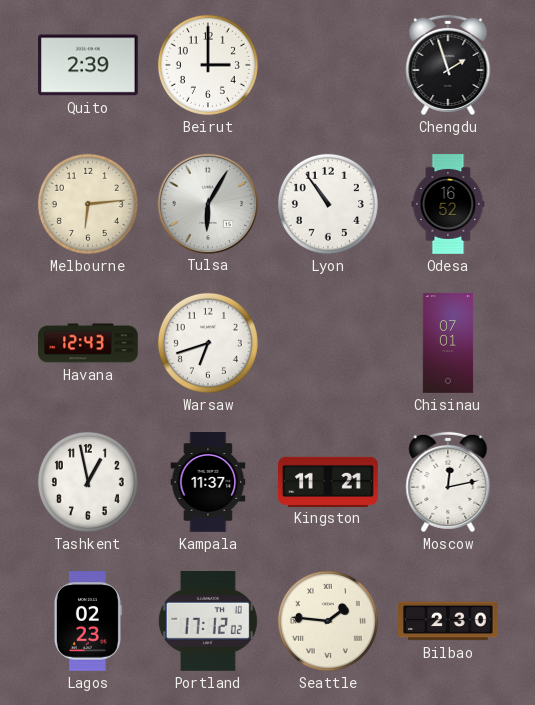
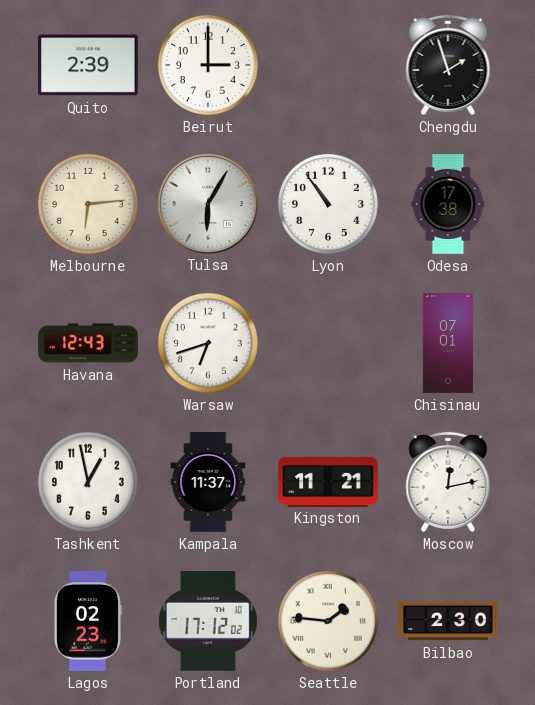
Odesa: 16:52 -> 17:38
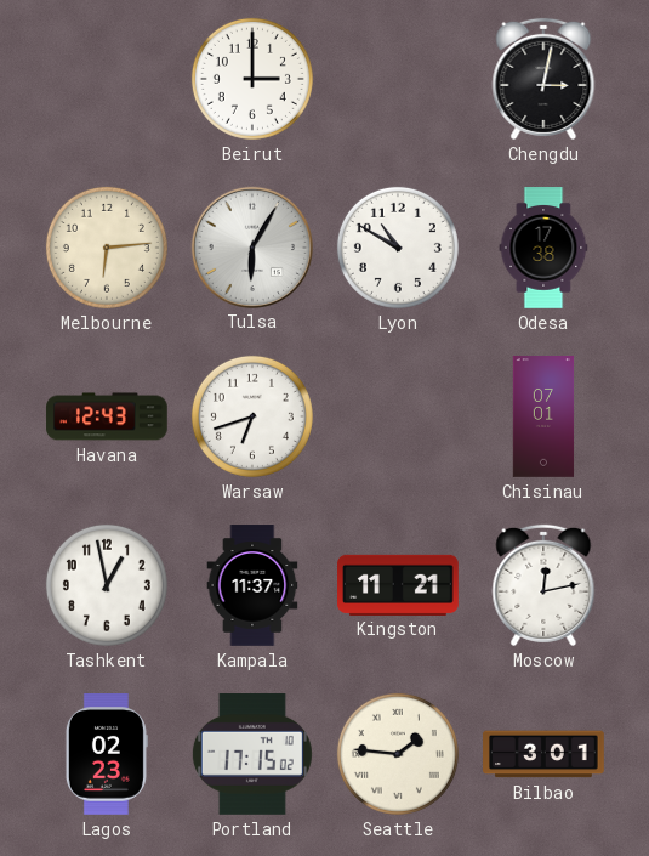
Quito: 2:39 -> none
Chengdu: 1:57 -> 3:02
Lyon: 10:54 -> 10:50
Portland: 17:12 -> 17:15
Bilbao: 2:30 -> 3:01
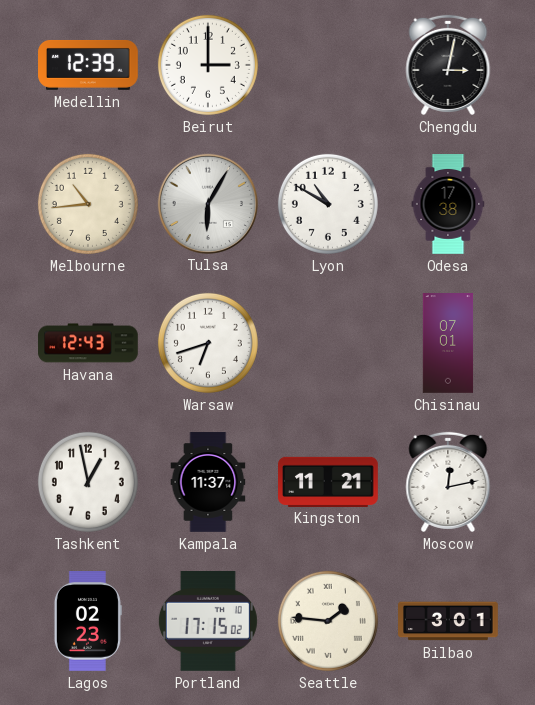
Medellin: none -> 12:39
Melbourne: 6:14 -> 10:44
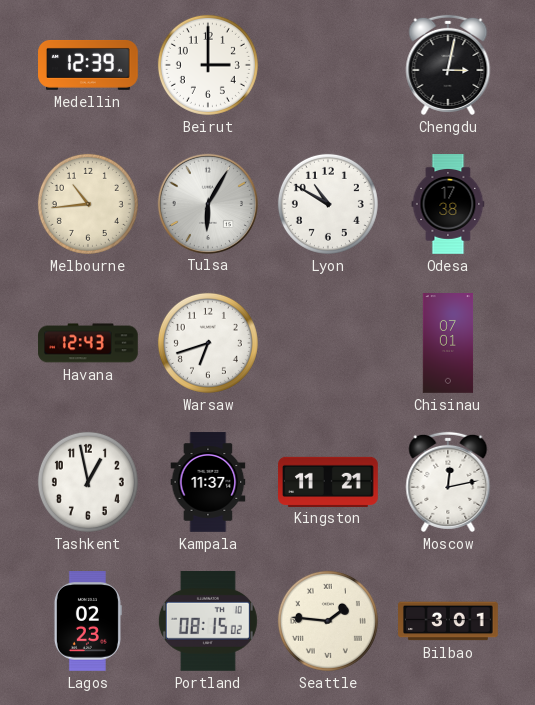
Portland: 17:15 -> 08:15
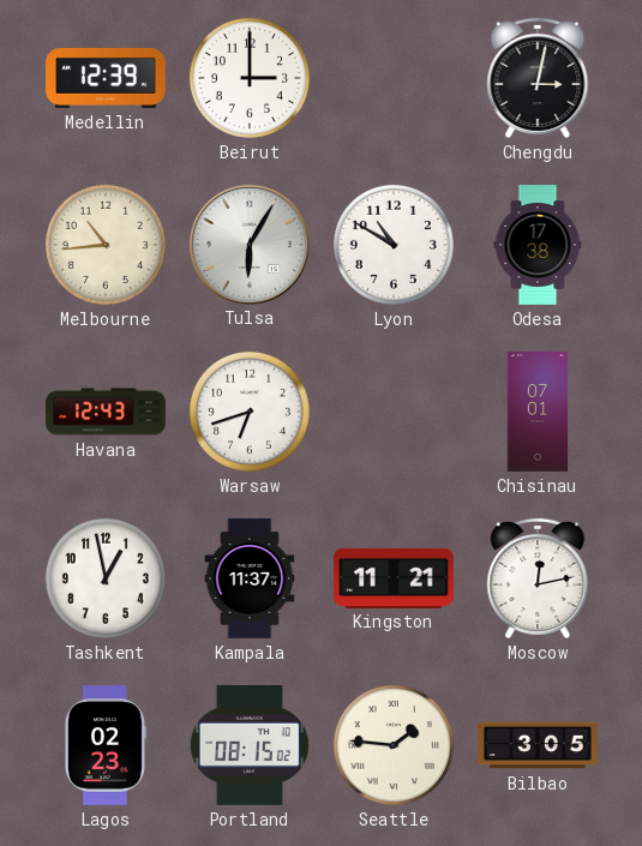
Bilbao: 3:01 -> 3:05
